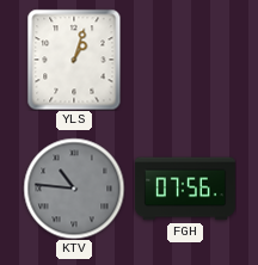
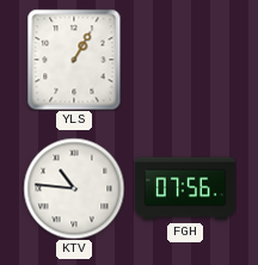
YLS: 1:03 -> 1:05
KTV dial: grey -> white
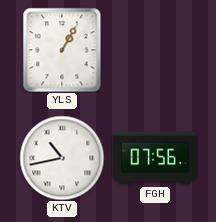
KTV: 10:46 -> 10:43
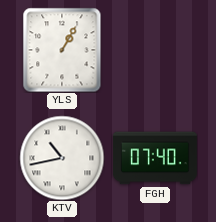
FGH: 07:56 -> 07:40
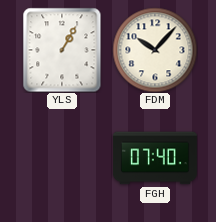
FDM: none -> 10:07
KTV: 10:43 -> none
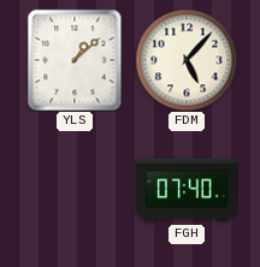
YLS: 1:05 -> 1:08
FDM: 10:07 -> 5:07
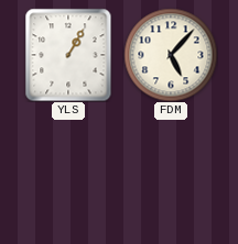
YLS: 1:08 -> 1:05
FGH: 07:40 -> none
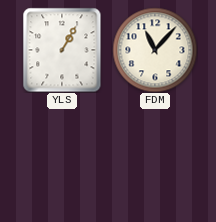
FDM: 5:07 -> 11:07
